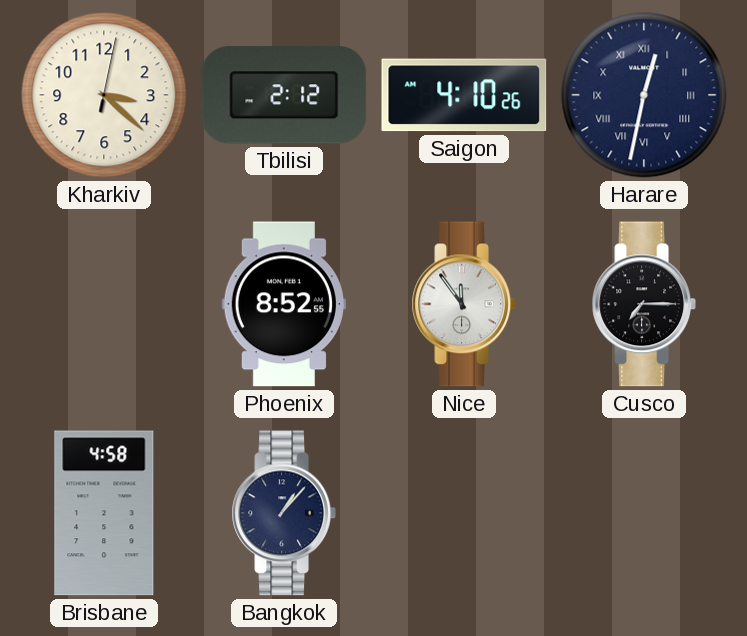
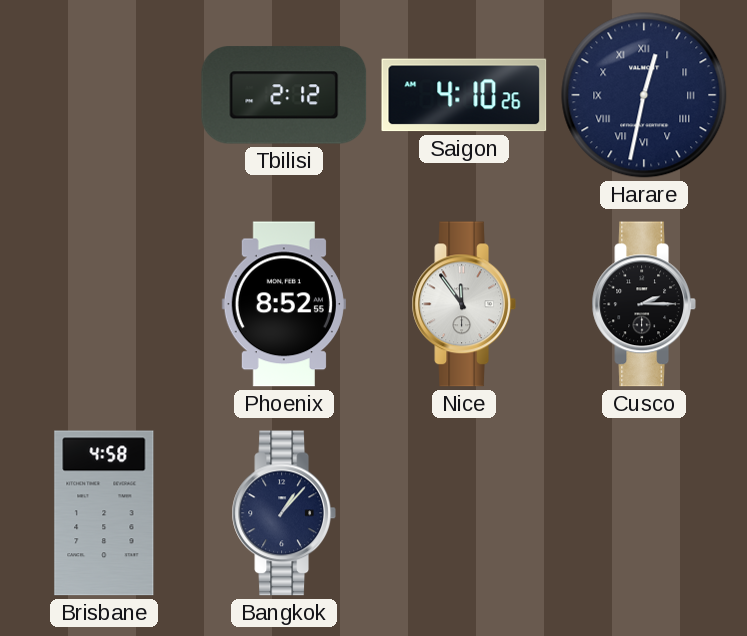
Kharkiv: 3:22 -> none
Cusco: 7:15 -> 2:15
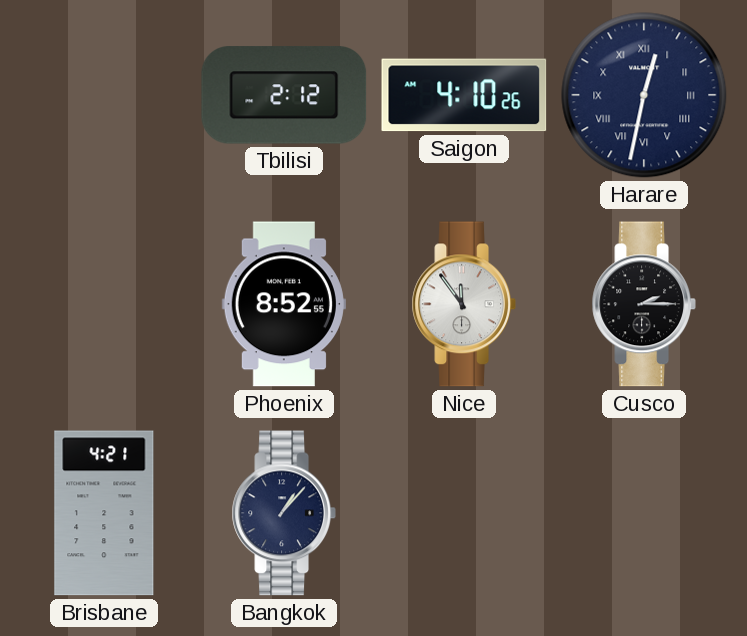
Brisbane: 4:58 -> 4:21
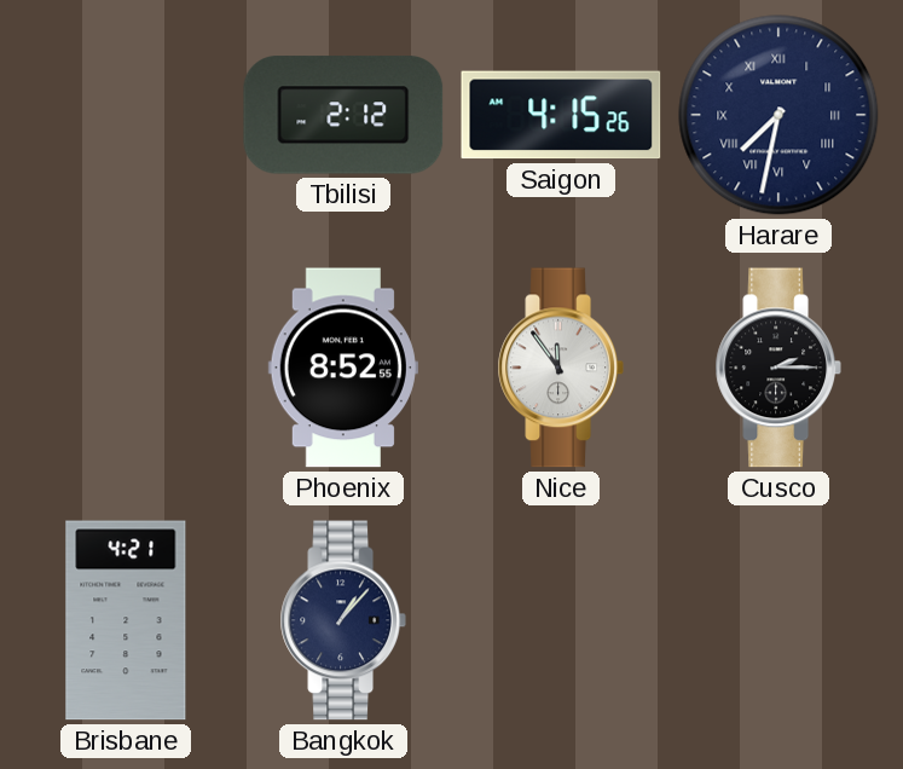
Saigon: 4:10 -> 4:15
Harare: 12:32 -> 7:32
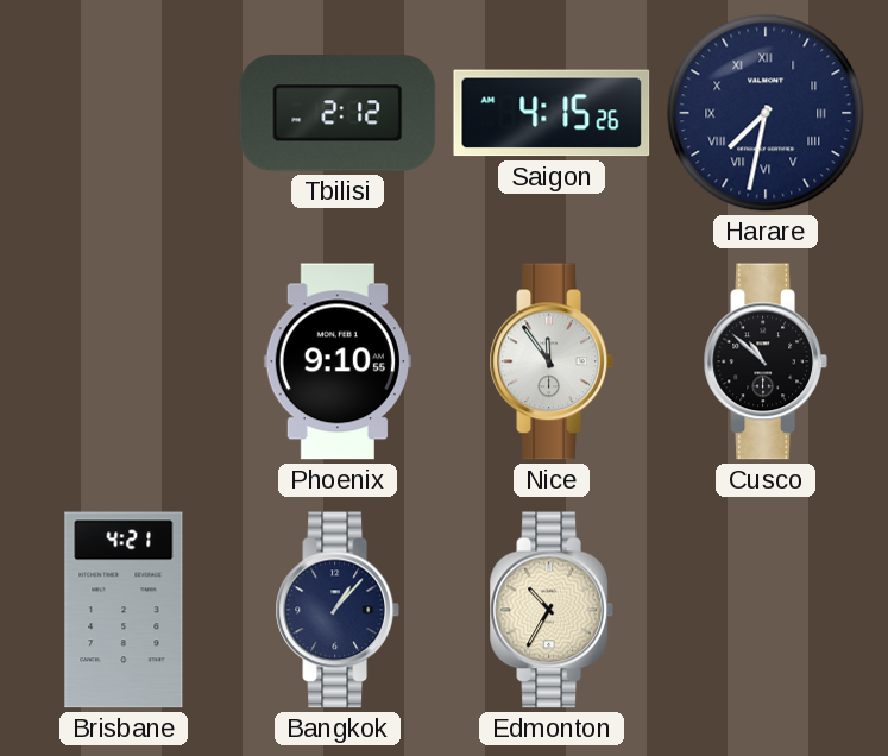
Phoenix: 8:52 -> 9:10
Cusco: 2:15 -> 10:52
Edmonton: none -> 10:35
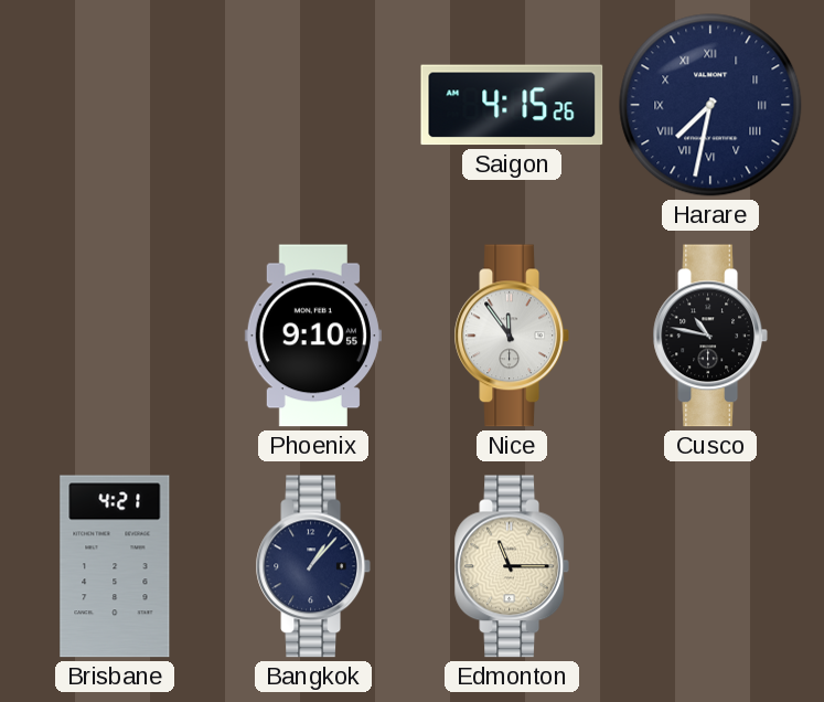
Tbilisi: 2:12 -> none
Cusco: 10:52 -> 10:47
Edmonton: 10:35 -> 11:15
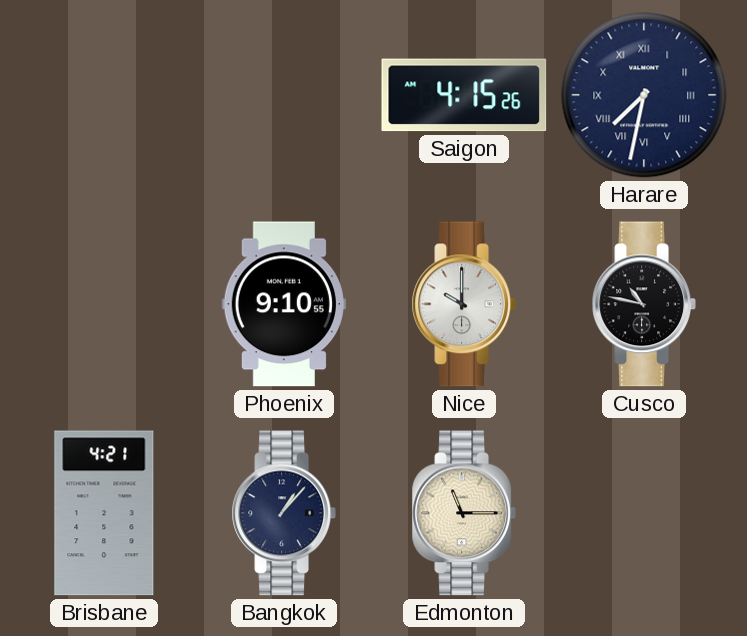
Nice: 11:54 -> 10:00
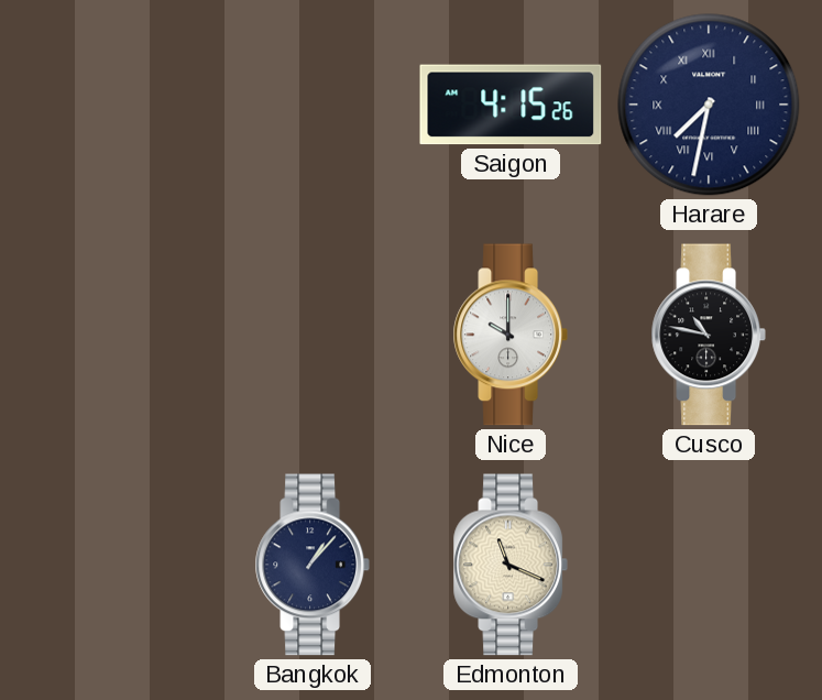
Phoenix: 9:10 -> none
Brisbane: 4:21 -> none
Edmonton: 11:15 -> 11:19
